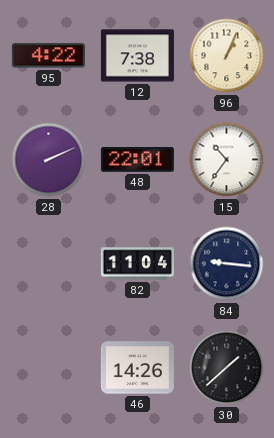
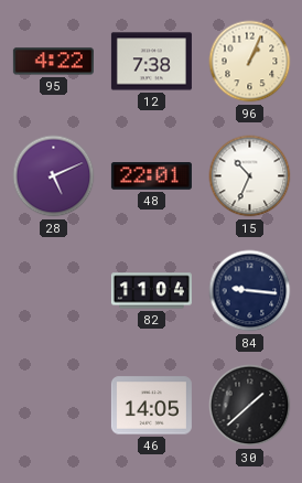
28: 2:11 -> 5:11
15: 10:36 -> 10:34
46: 14:26 -> 14:05
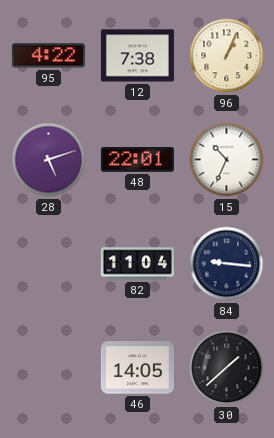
28: 5:11 -> 5:12
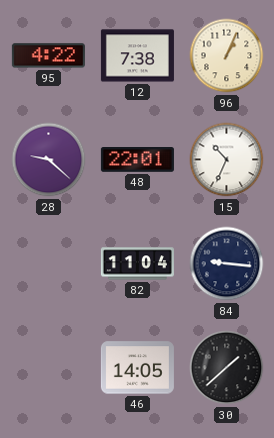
28: 5:12 -> 9:22
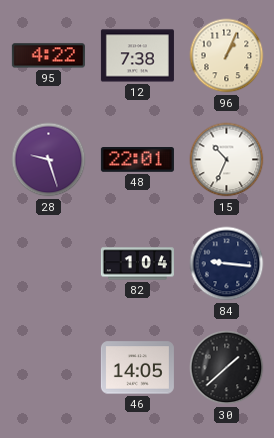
28: 9:22 -> 9:27
82: 11:04 -> 1:04
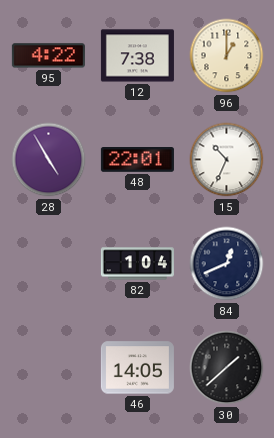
96: 1:04 -> 1:00
28: 9:27 -> 4:55
84: 9:16 -> 12:41
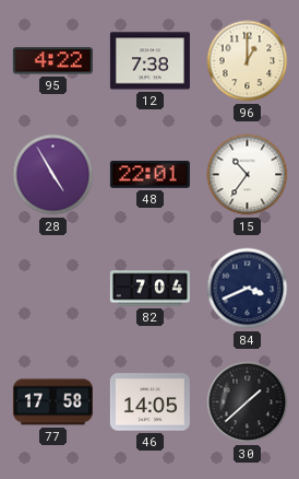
15: 10:34 -> 10:36
82: 1:04 -> 7:04
84: 12:41 -> 3:41
77: none -> 17:58
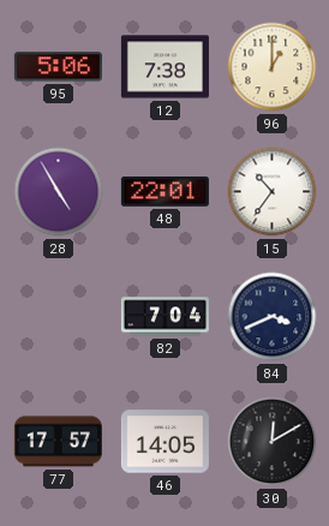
95: 4:22 -> 5:06
77: 17:58 -> 17:57
30: 1:38 -> 12:10
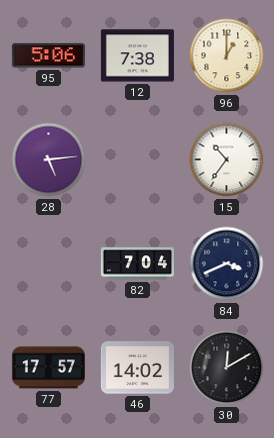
28: 4:55 -> 5:14
48: 22:01 -> none
46: 14:05 -> 14:02
